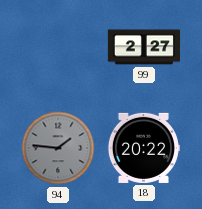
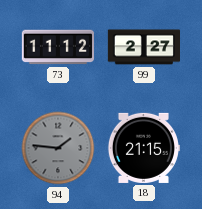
73: none -> 11:12
18: 20:22 -> 21:15
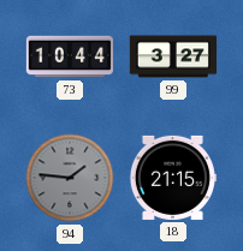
73: 11:12 -> 10:44
99: 2:27 -> 3:27
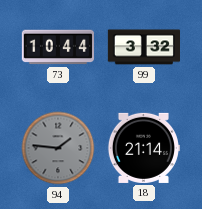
99: 3:27 -> 3:32
18: 21:15 -> 21:14
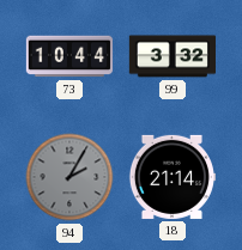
94: 1:46 -> 2:05
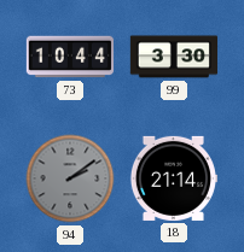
99: 3:32 -> 3:30
94: 2:05 -> 2:09
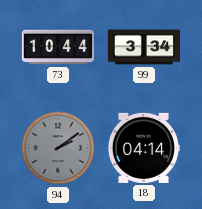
99: 3:30 -> 3:34
18: 21:14 -> 04:14
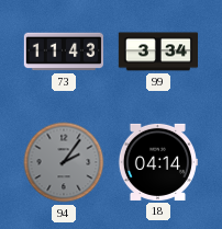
73: 10:44 -> 11:43
94: 2:09 -> 2:06
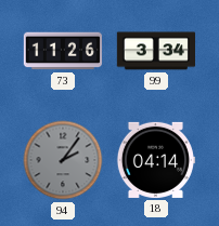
73: 11:43 -> 11:26
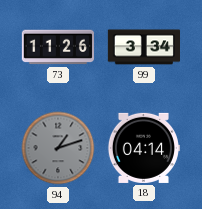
94: 2:06 -> 1:12
